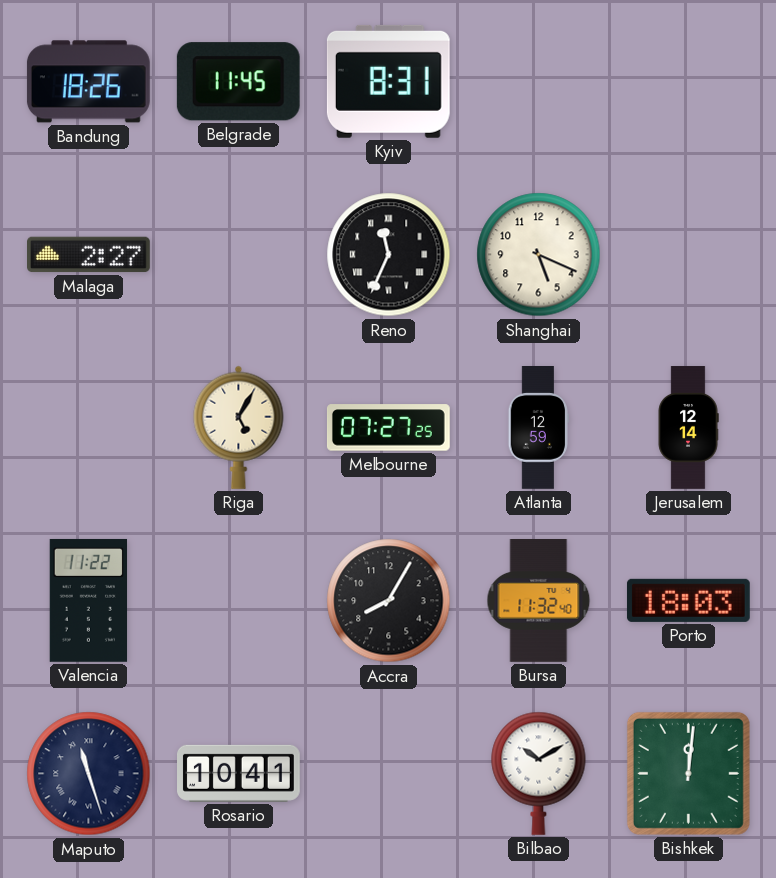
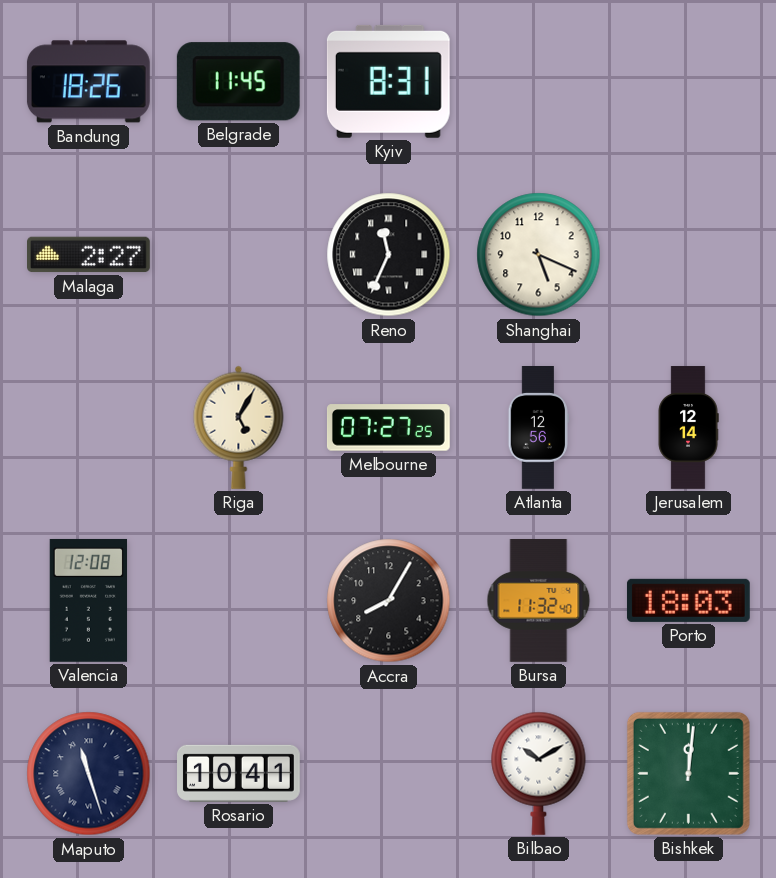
Atlanta: 12:59 -> 12:56
Valencia: 11:22 -> 12:08
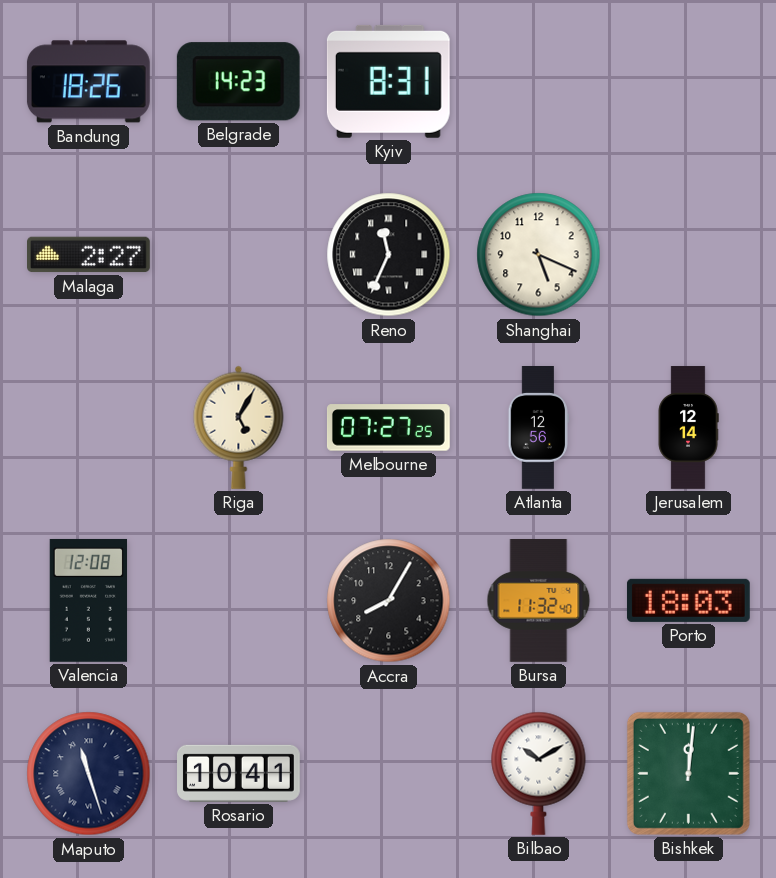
Belgrade: 11:45 -> 14:23
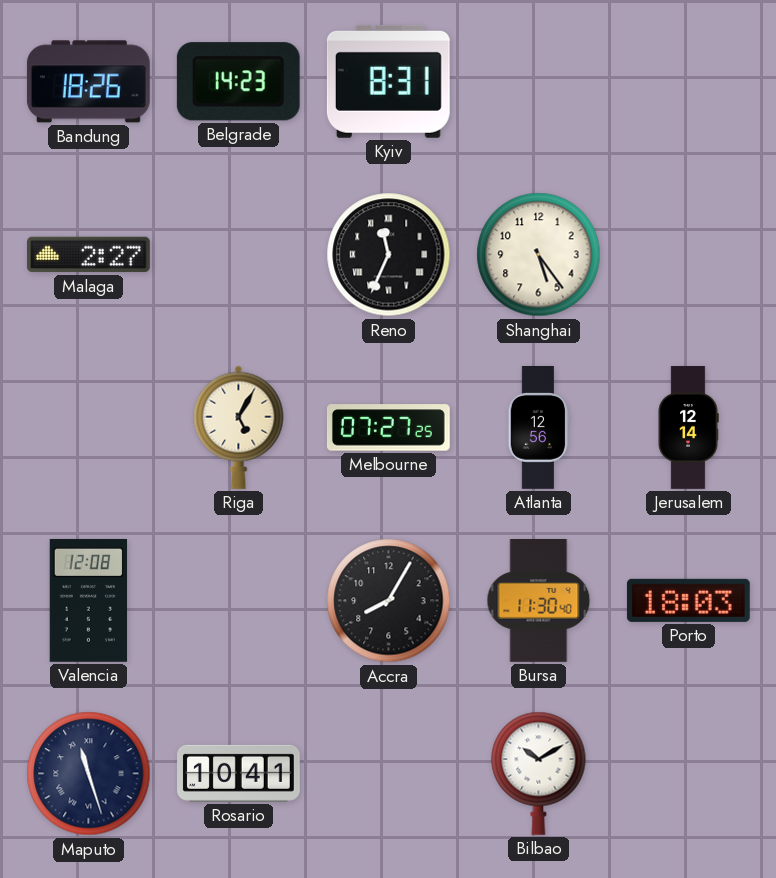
Shanghai: 5:19 -> 5:24
Bursa: 11:32 -> 11:30
Bishkek: 12:01 -> none
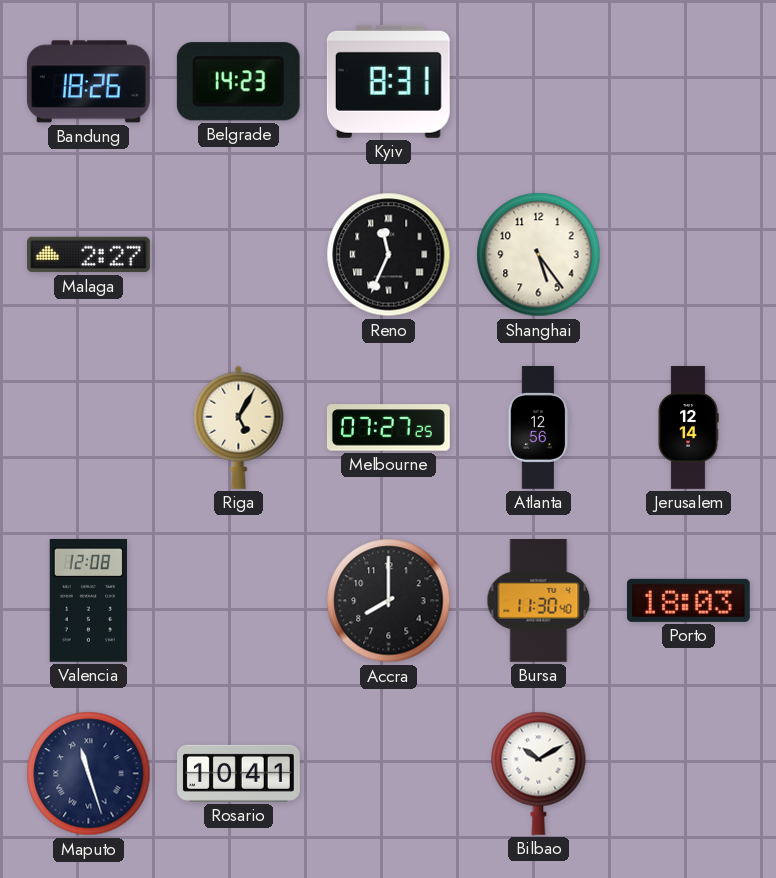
Accra: 8:05 -> 8:00
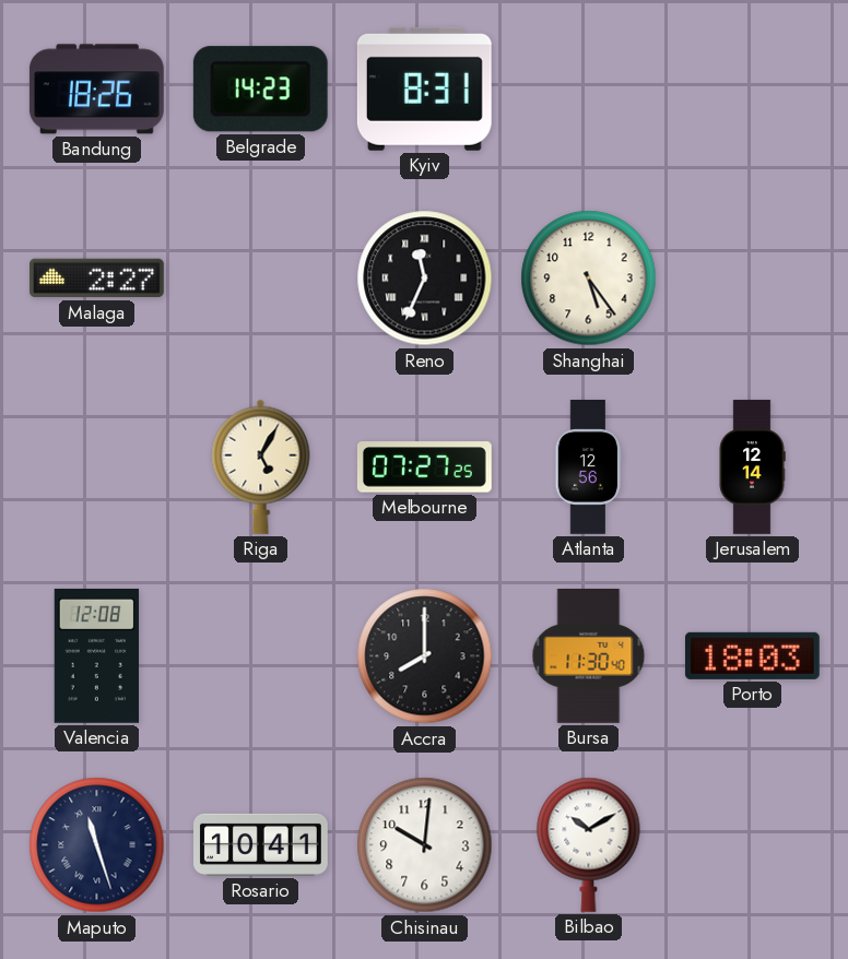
Chisinau: none -> 10:01
